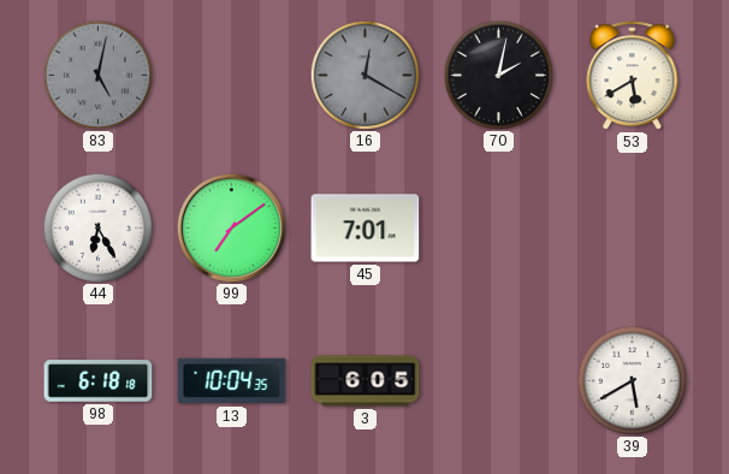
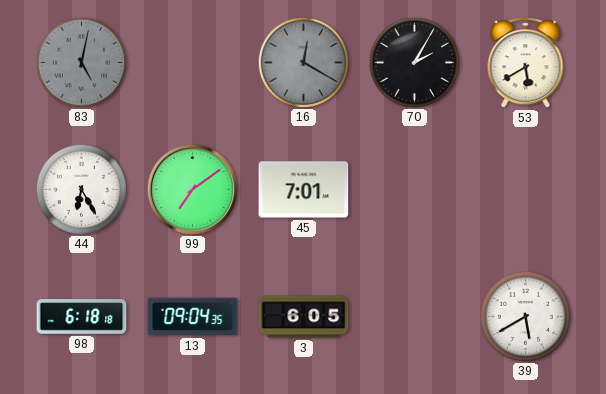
70: 2:02 -> 2:05
13: 10:04 -> 09:04
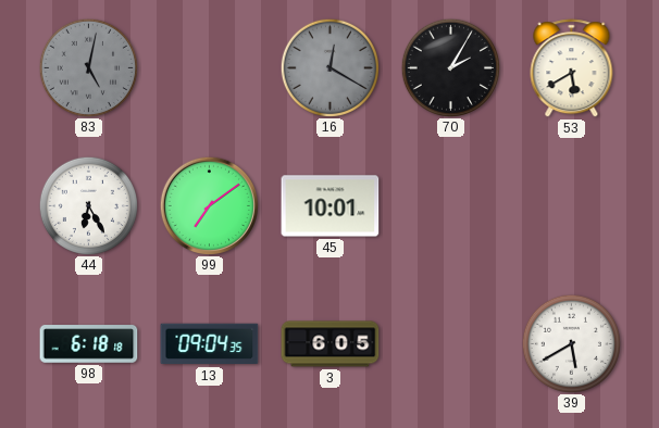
45: 7:01 -> 10:01
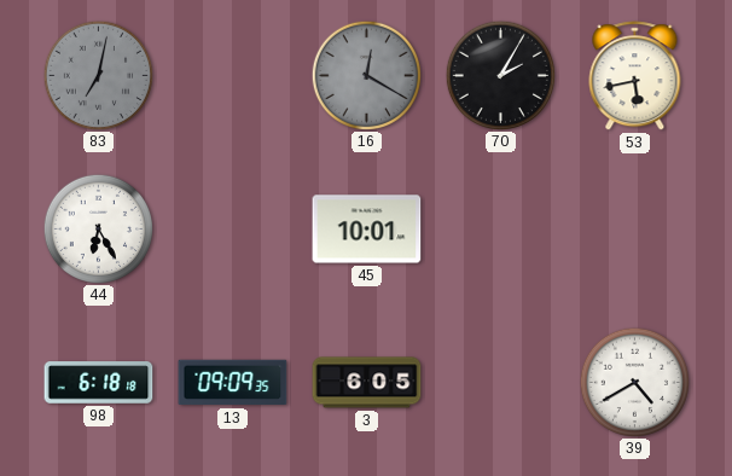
83: 5:02 -> 7:02
53: 5:40 -> 5:43
99: 7:09 -> none
13: 09:04 -> 09:09
39: 5:40 -> 4:40
